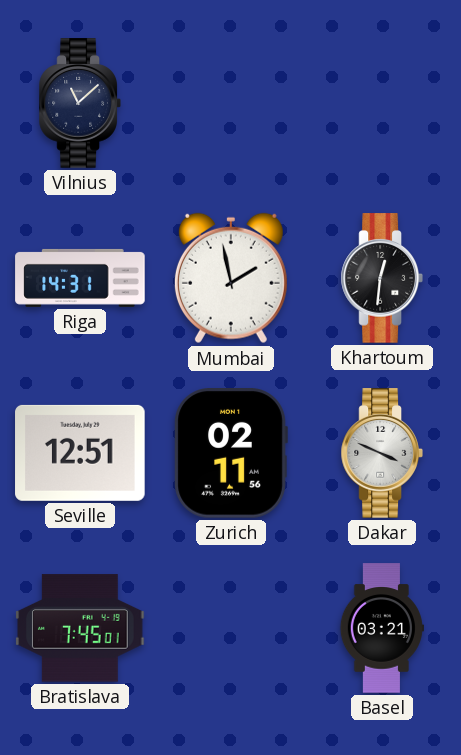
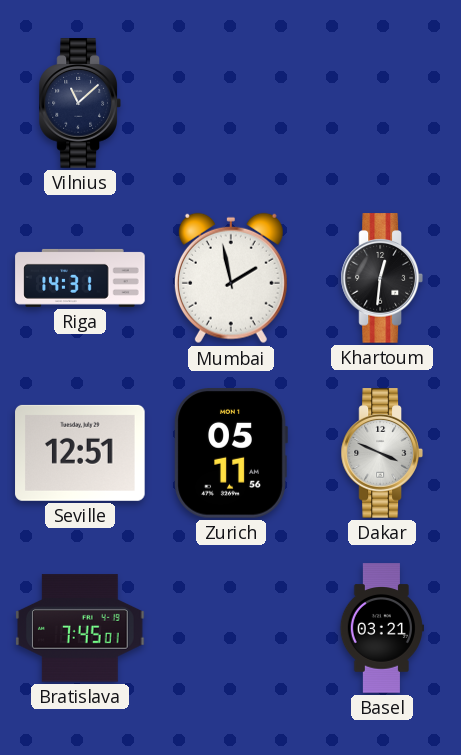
Zurich: 02:11 -> 05:11
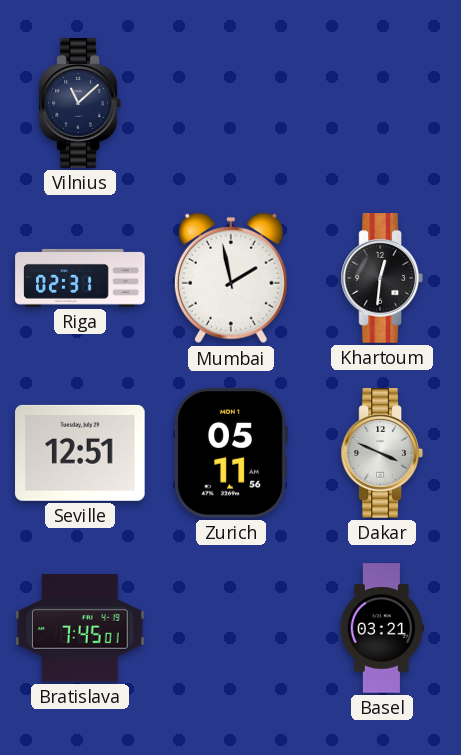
Riga: 14:31 -> 02:31
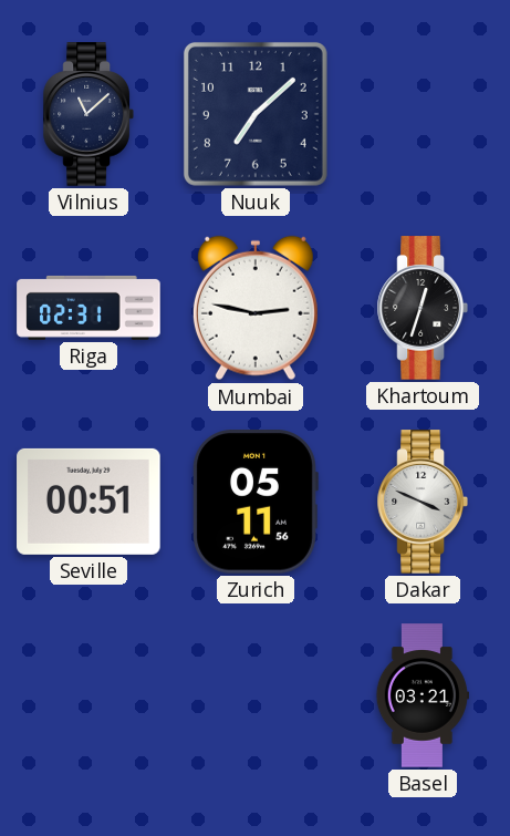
Nuuk: none -> 7:08
Mumbai: 1:58 -> 2:47
Khartoum: 12:31 -> 12:33
Seville: 12:51 -> 00:51
Bratislava: 7:45 -> none
